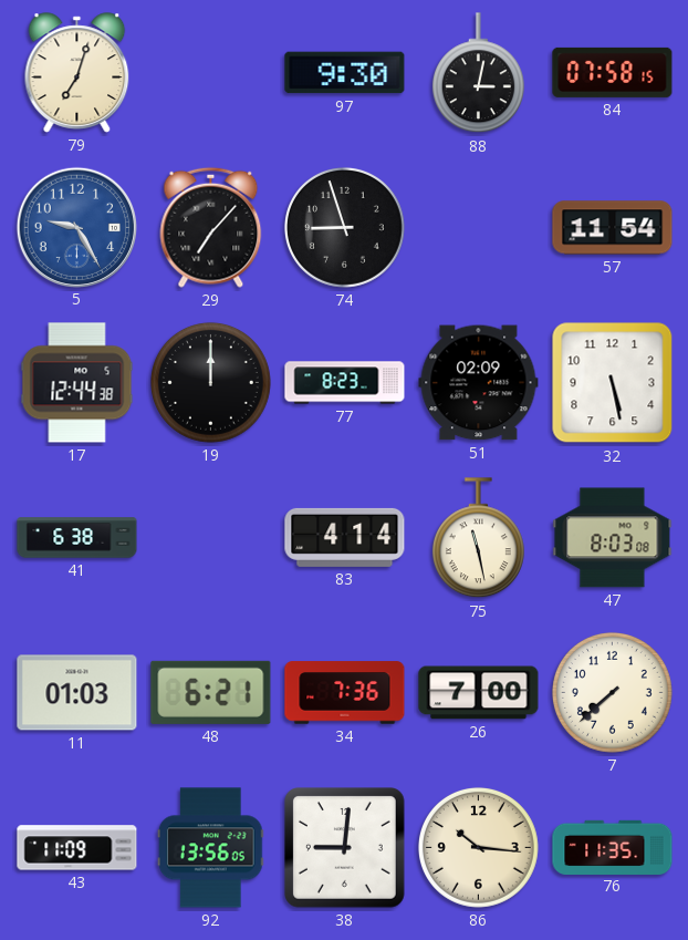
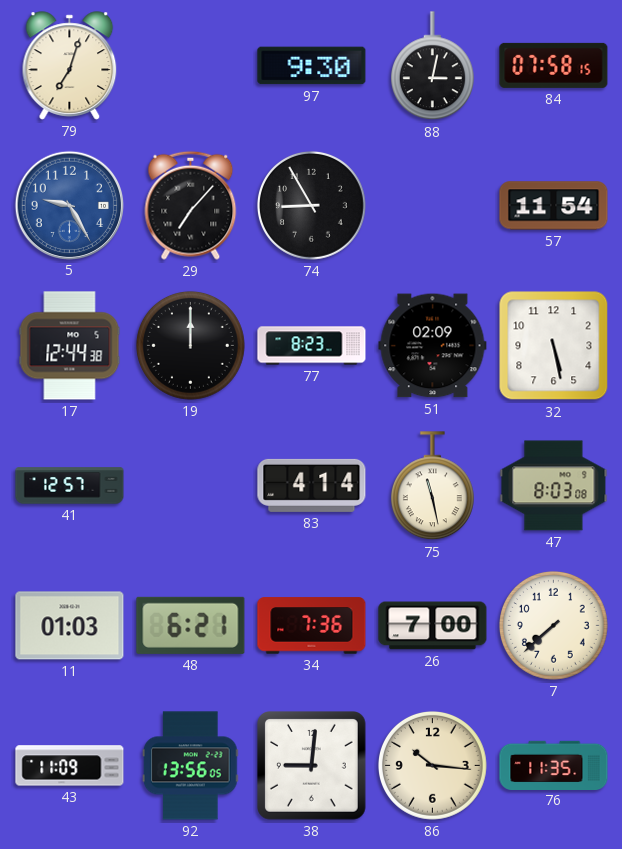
74: 8:57 -> 8:55
41: 6:38 -> 12:57
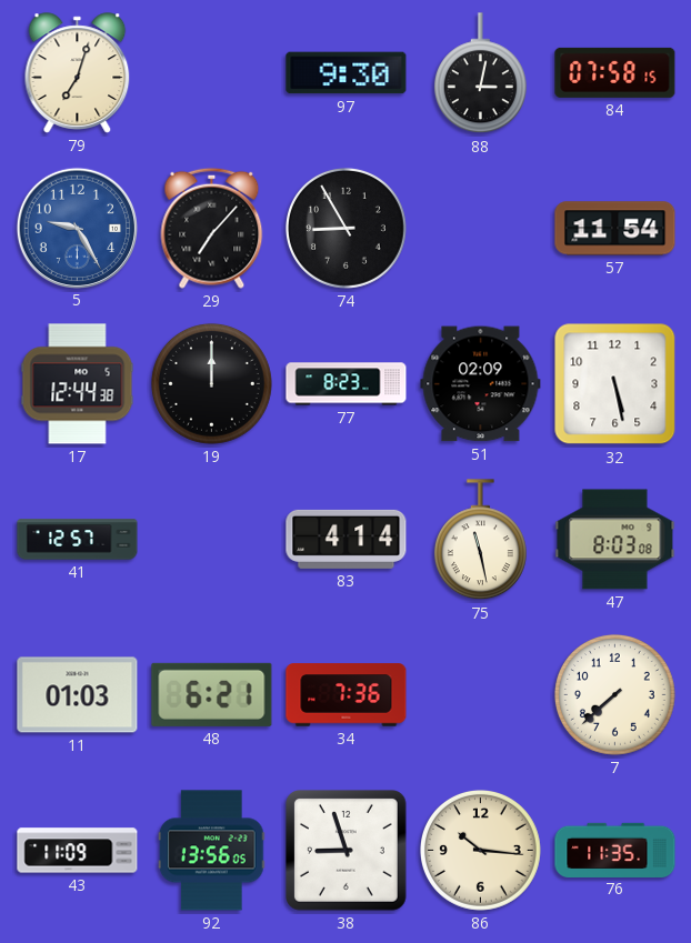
26: 7:00 -> none
38: 9:01 -> 8:57
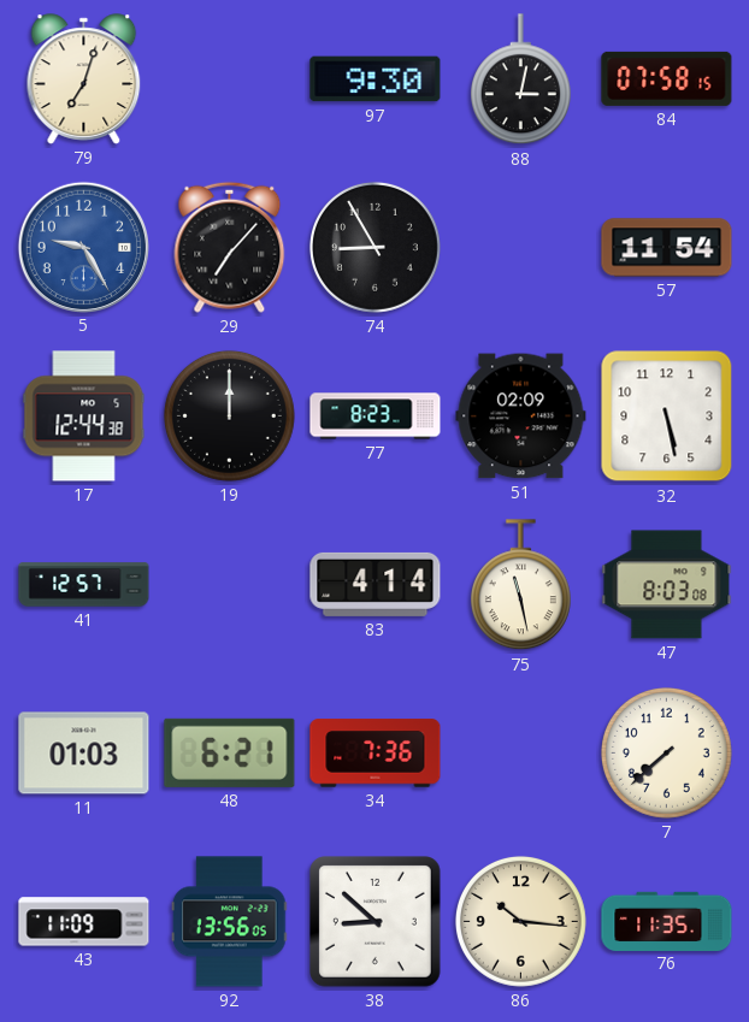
38: 8:57 -> 8:52
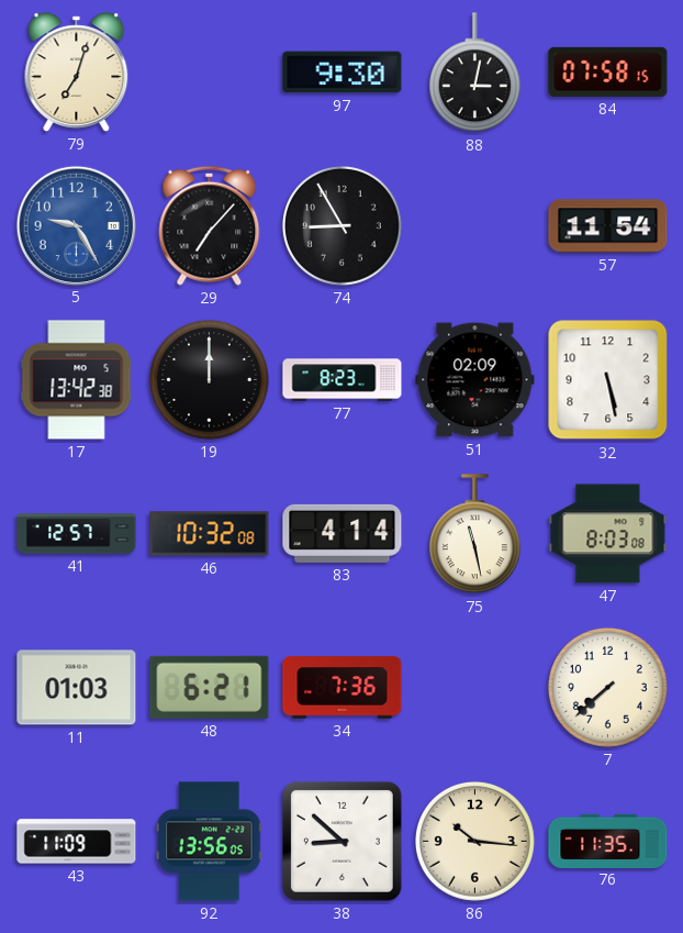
17: 12:44 -> 13:42
46: none -> 10:32
